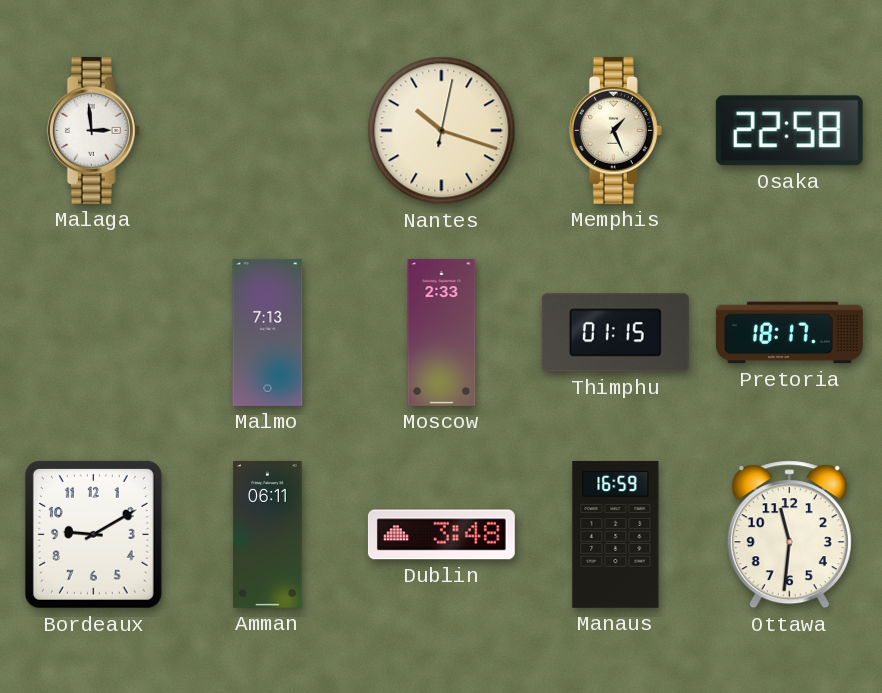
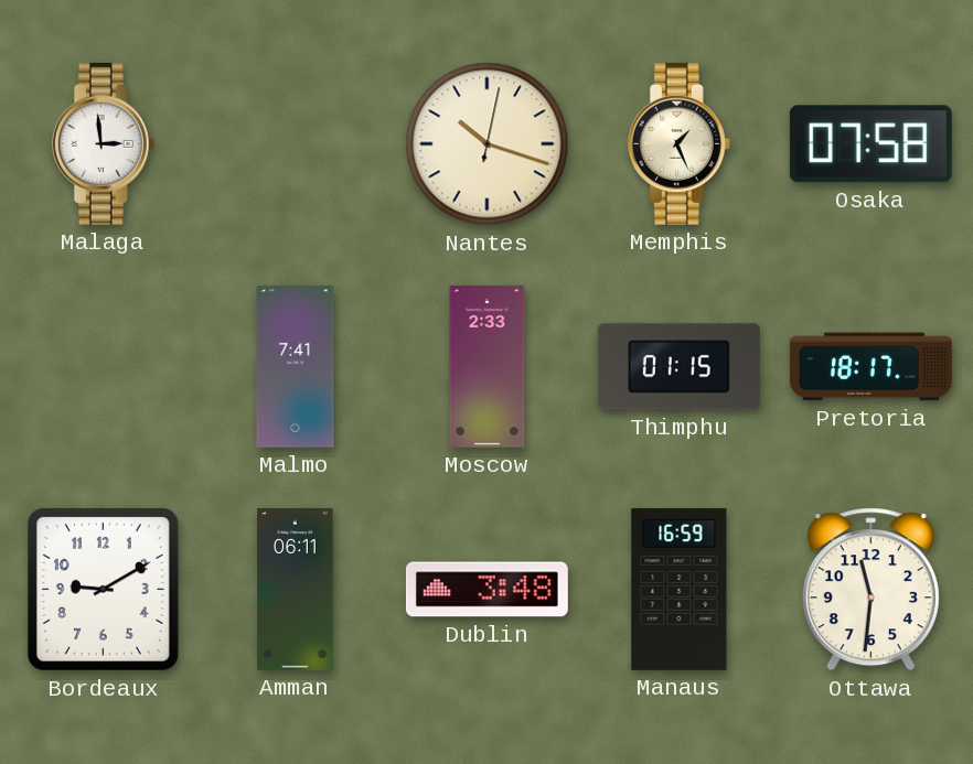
Osaka: 22:58 -> 07:58
Malmo: 7:13 -> 7:41
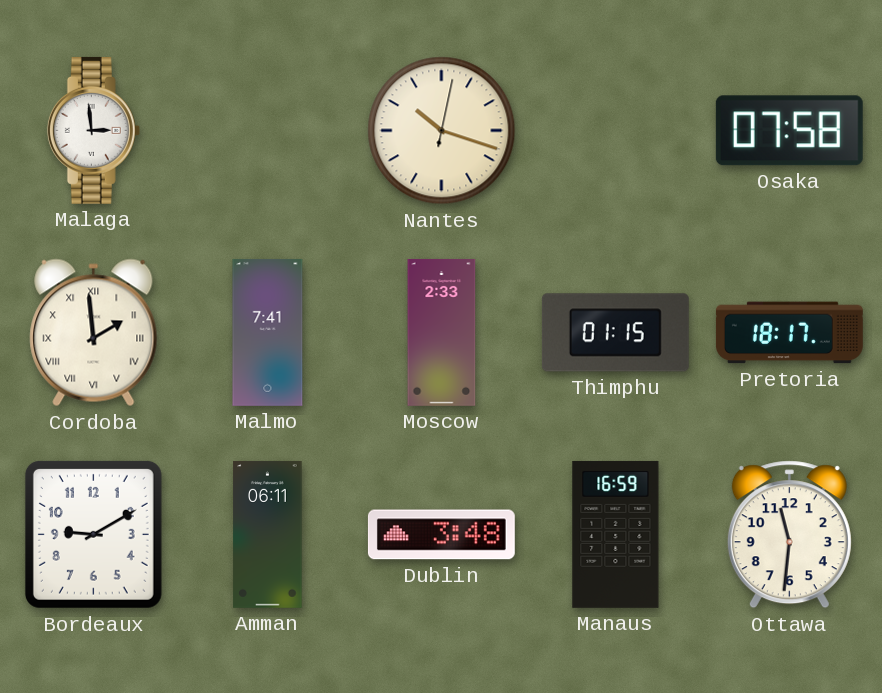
Memphis: 1:26 -> none
Cordoba: none -> 1:59
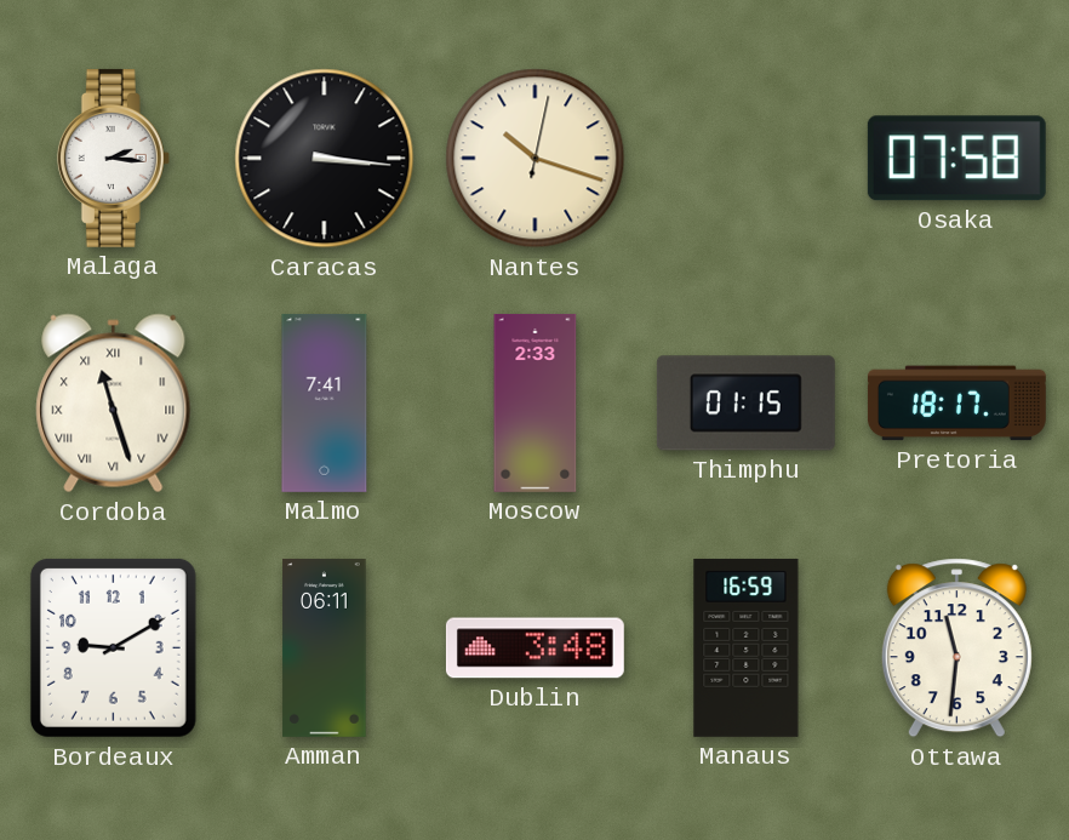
Malaga: 2:59 -> 2:16
Caracas: none -> 3:16
Cordoba: 1:59 -> 11:27
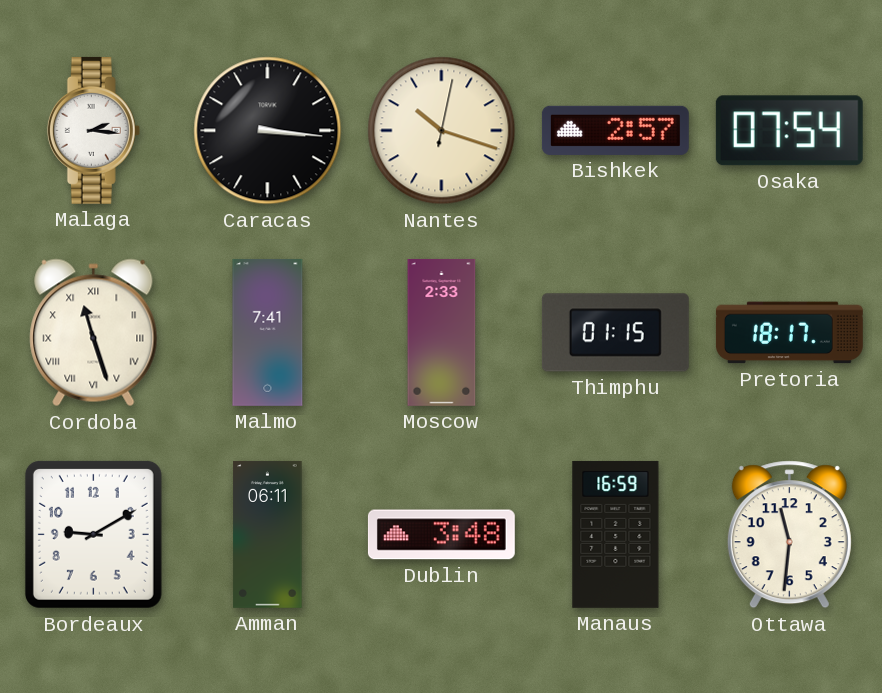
Bishkek: none -> 2:57
Osaka: 07:58 -> 07:54
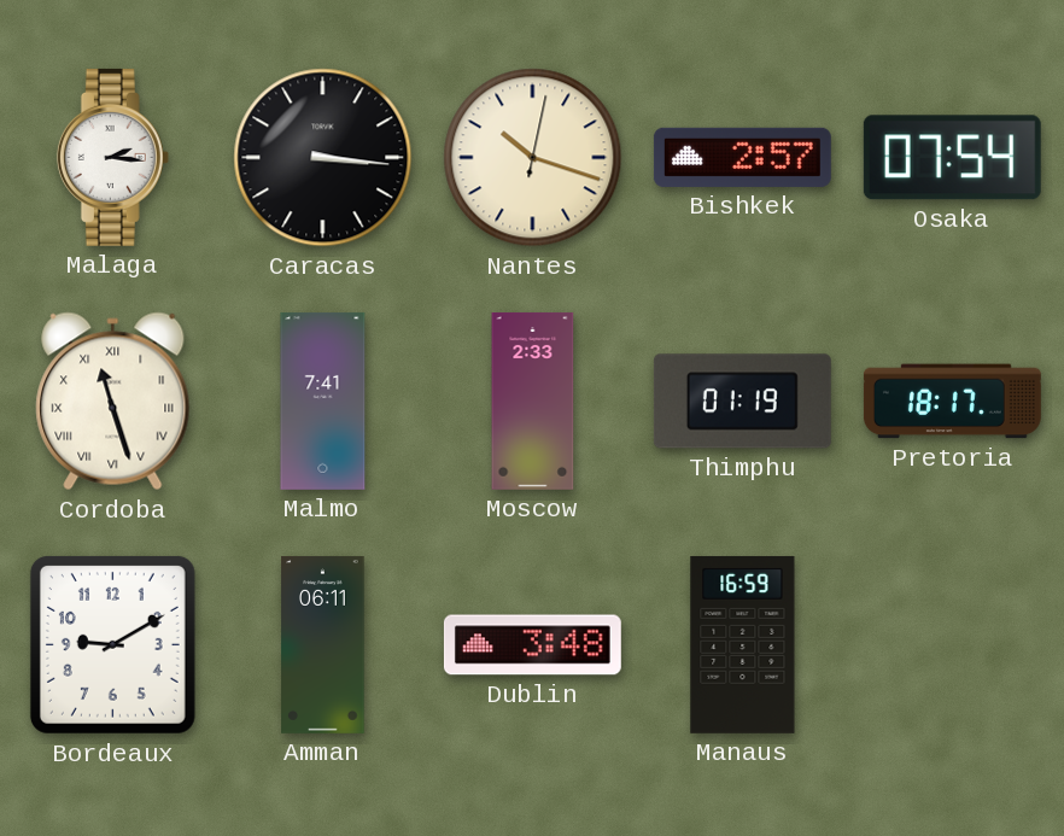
Thimphu: 01:15 -> 01:19
Ottawa: 11:31 -> none
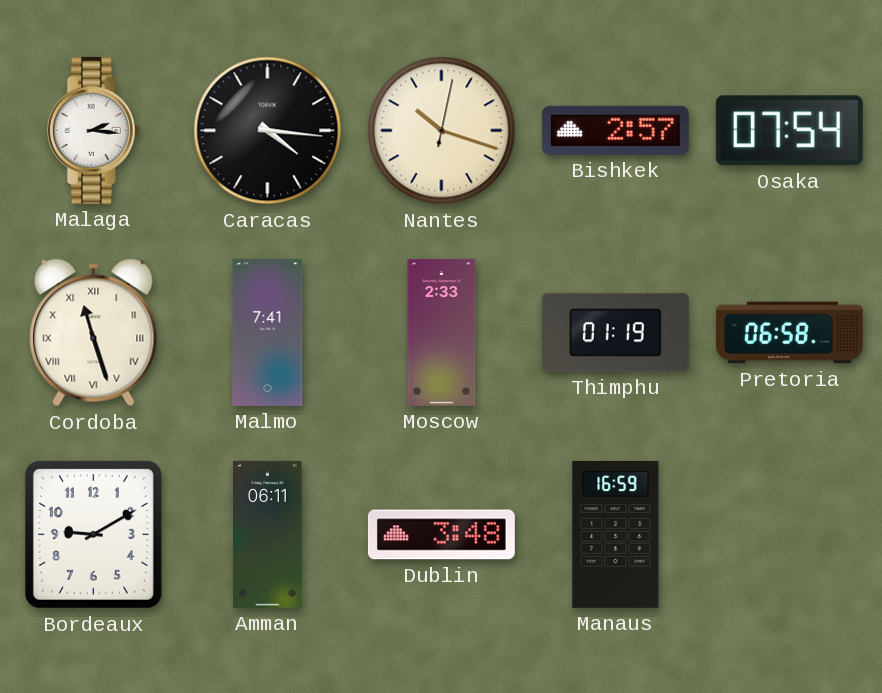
Caracas: 3:16 -> 4:16
Pretoria: 18:17 -> 06:58
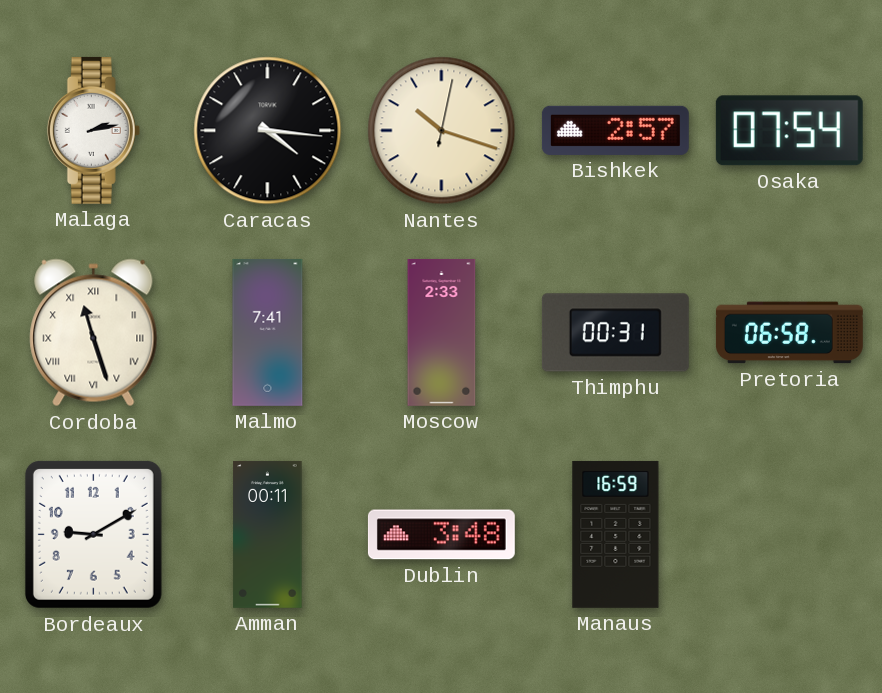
Malaga: 2:16 -> 2:13
Thimphu: 01:19 -> 00:31
Amman: 06:11 -> 00:11
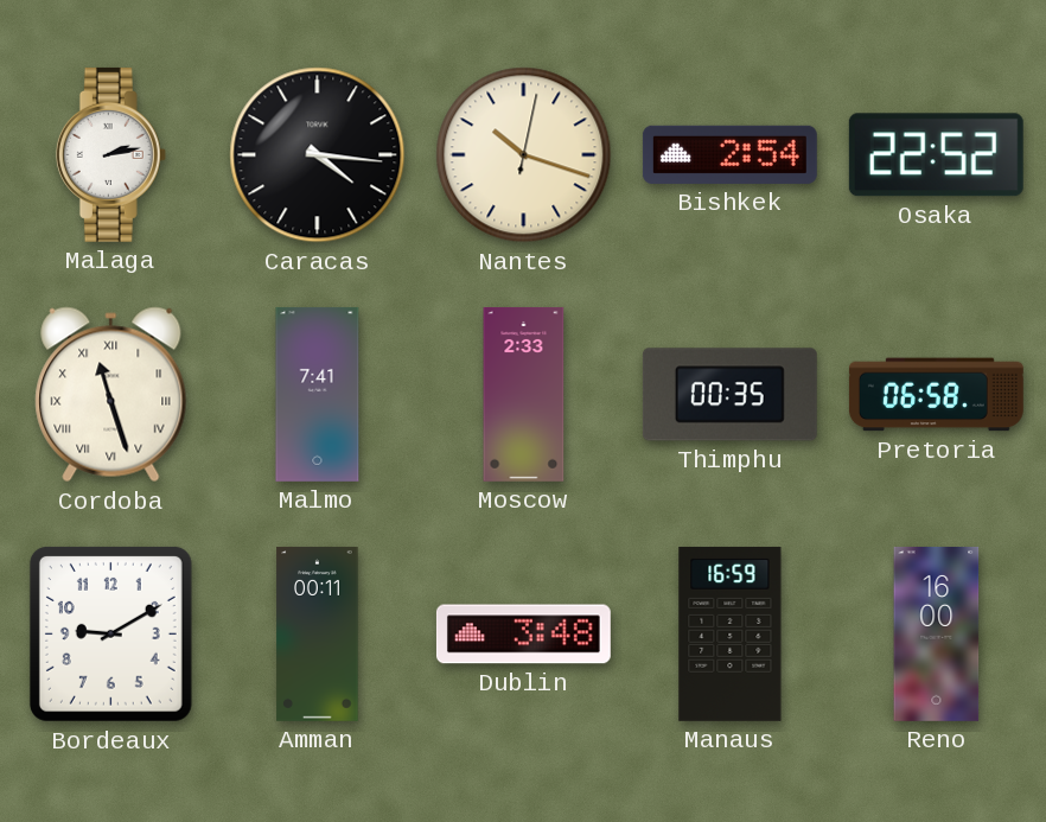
Bishkek: 2:57 -> 2:54
Osaka: 07:54 -> 22:52
Thimphu: 00:31 -> 00:35
Reno: none -> 16:00
